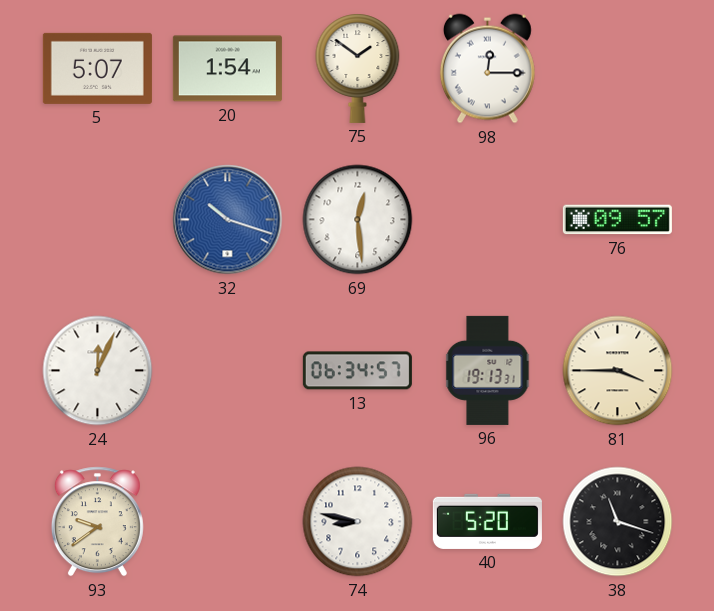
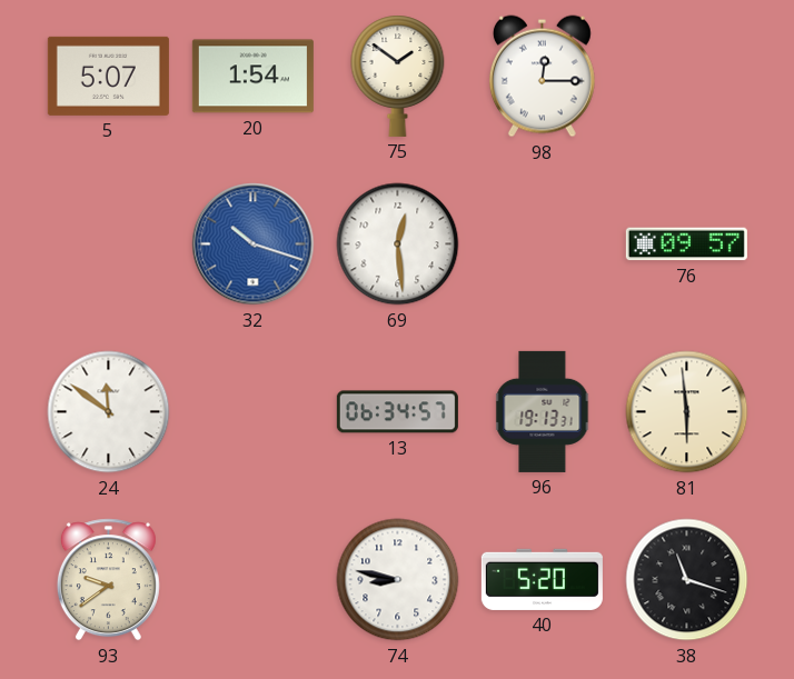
24: 12:04 -> 11:51
81: 3:45 -> 5:59
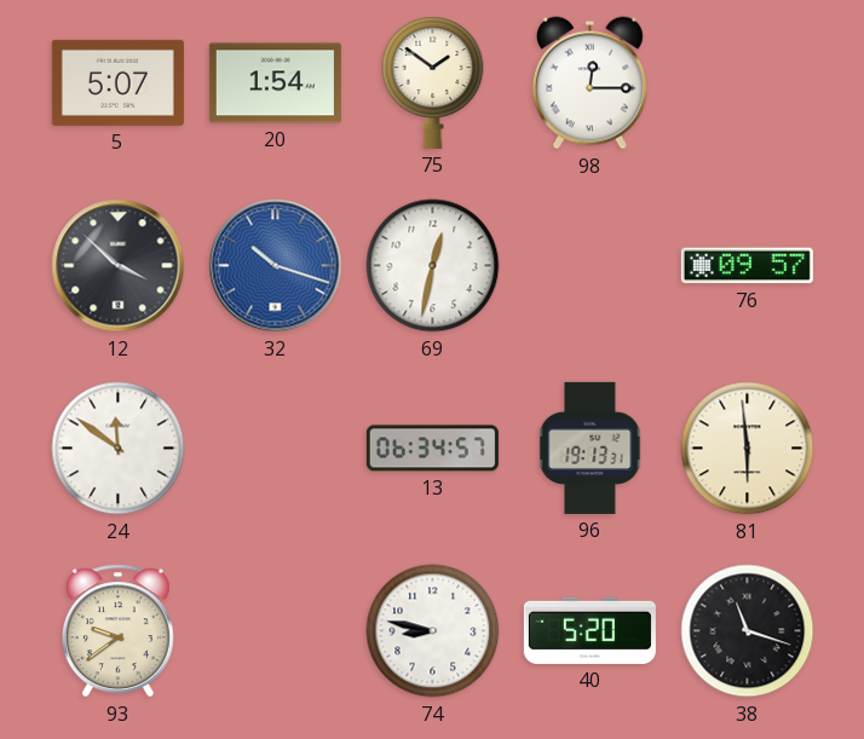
12: none -> 3:52
69: 12:29 -> 12:32
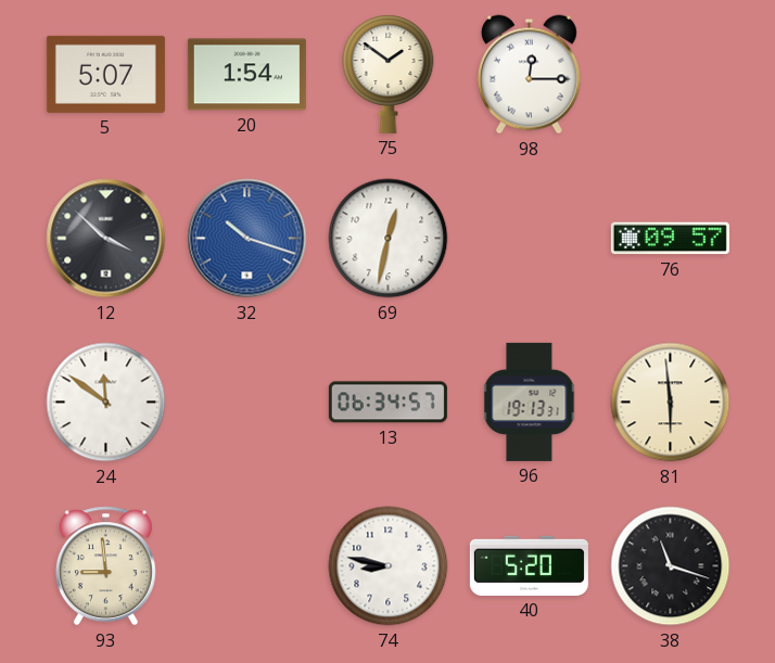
93: 9:39 -> 8:59
